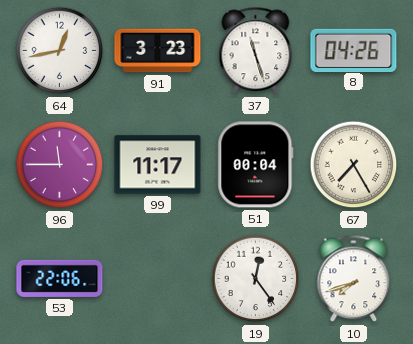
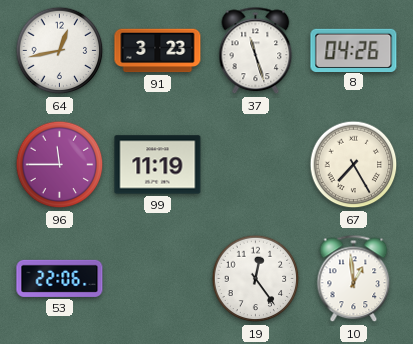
99: 11:17 -> 11:19
51: 00:04 -> none
10: 7:42 -> 12:59
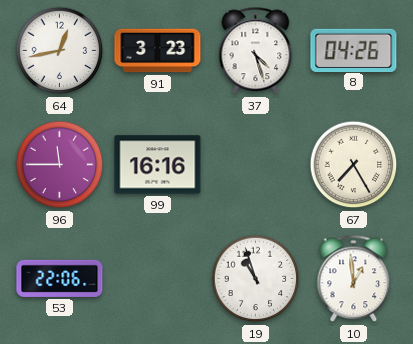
37: 11:27 -> 4:27
99: 11:19 -> 16:16
19: 12:24 -> 10:57
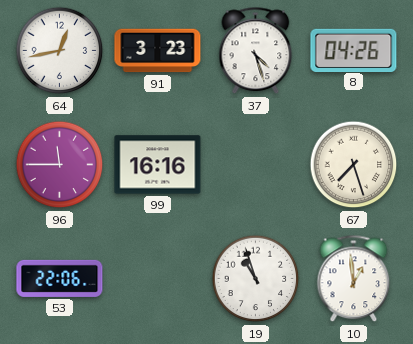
67: 7:25 -> 7:27
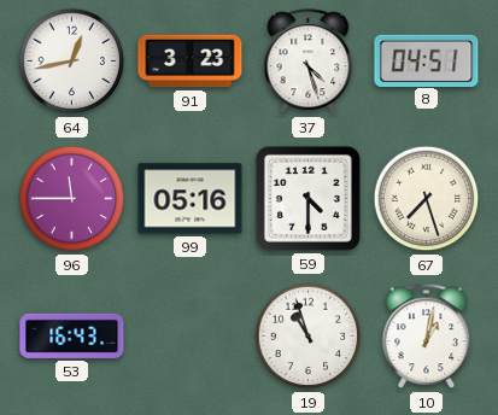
8: 04:26 -> 04:51
99: 16:16 -> 05:16
59: none -> 4:30
53: 22:06 -> 16:43
10: 12:59 -> 1:02
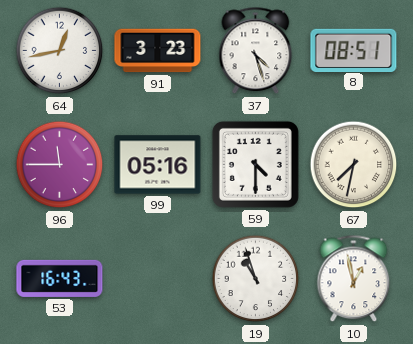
8: 04:51 -> 08:51
67: 7:27 -> 7:32
10: 1:02 -> 12:58
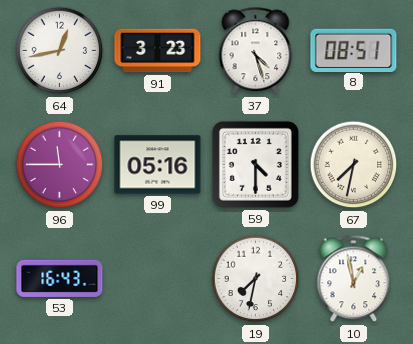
19: 10:57 -> 7:32
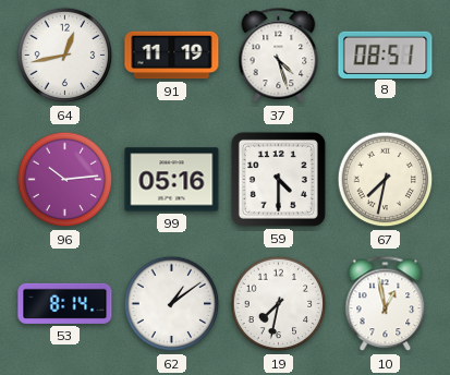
91: 3:23 -> 11:19
96: 11:45 -> 10:14
53: 16:43 -> 8:14
62: none -> 1:09
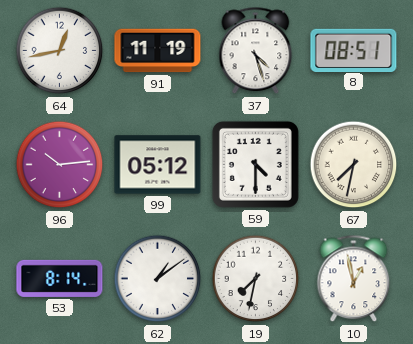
99: 05:16 -> 05:12
